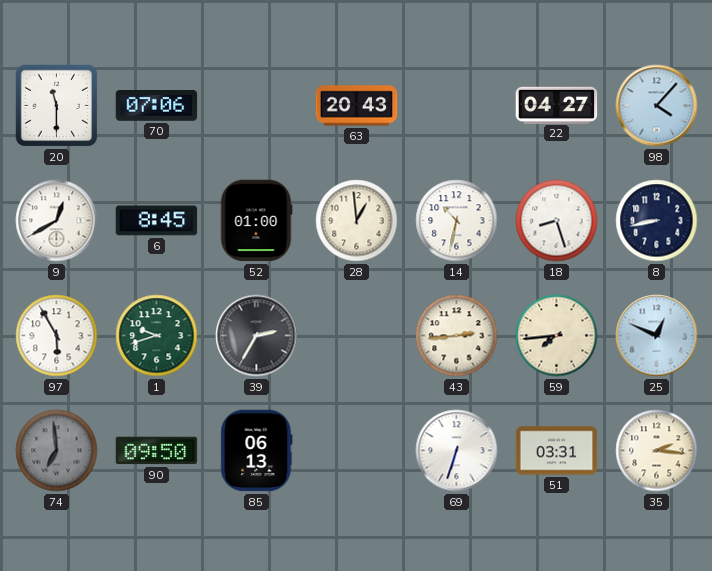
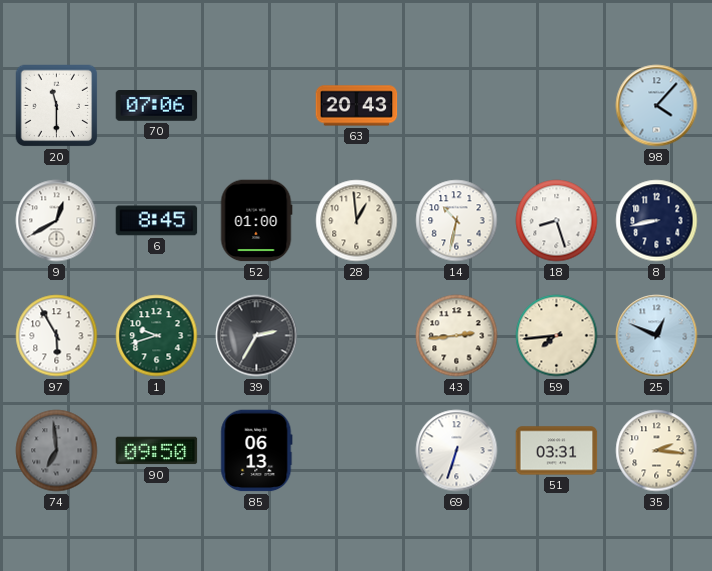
22: 04:27 -> none
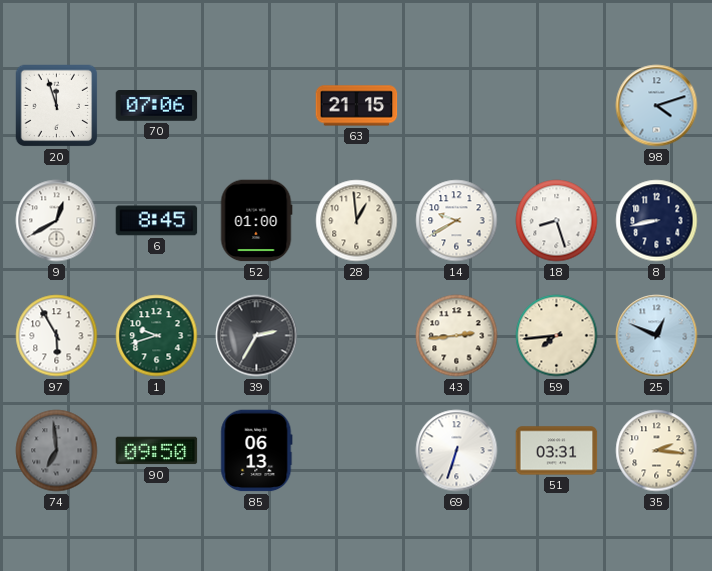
20: 11:30 -> 11:57
63: 20:43 -> 21:15
98: 4:07 -> 4:12
14: 10:32 -> 9:40
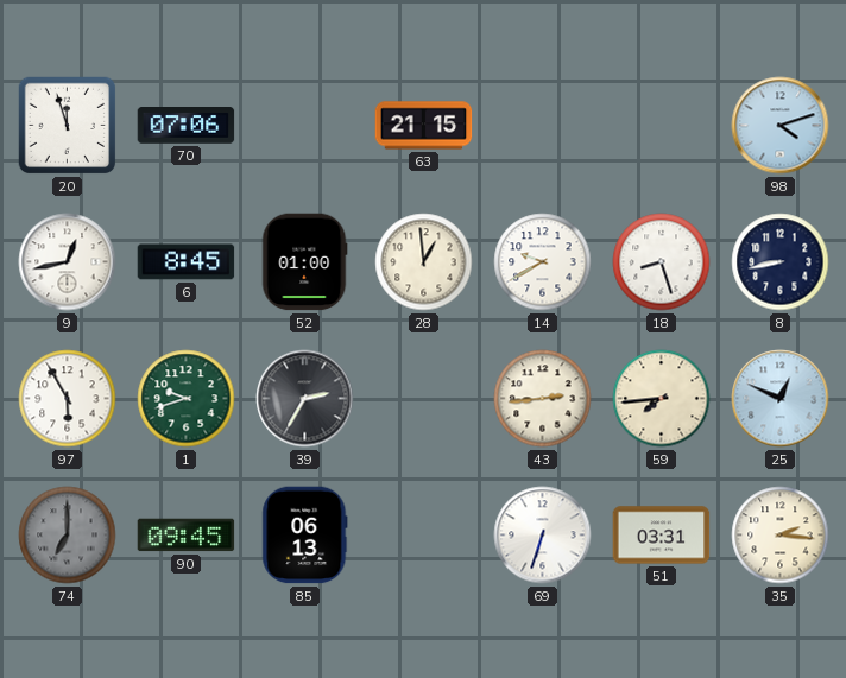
9: 12:40 -> 12:43
74: 6:59 -> 7:00
90: 09:50 -> 09:45
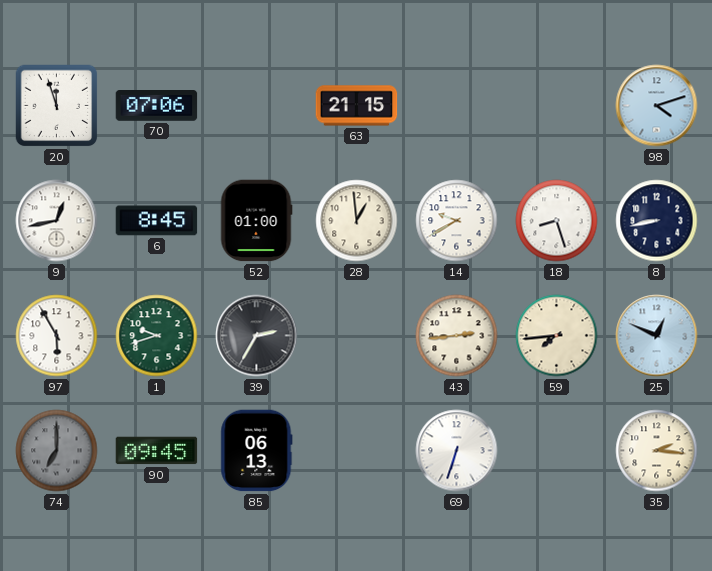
51: 03:31 -> none
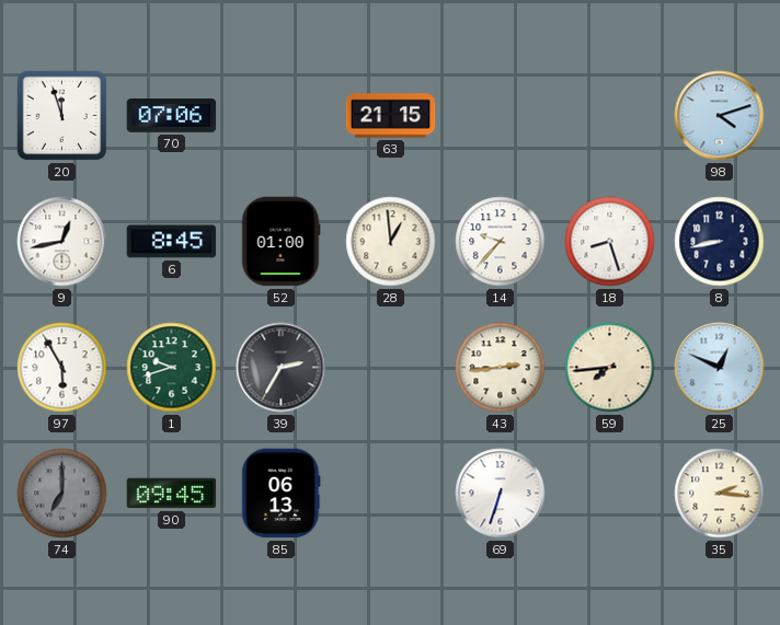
14: 9:40 -> 9:37
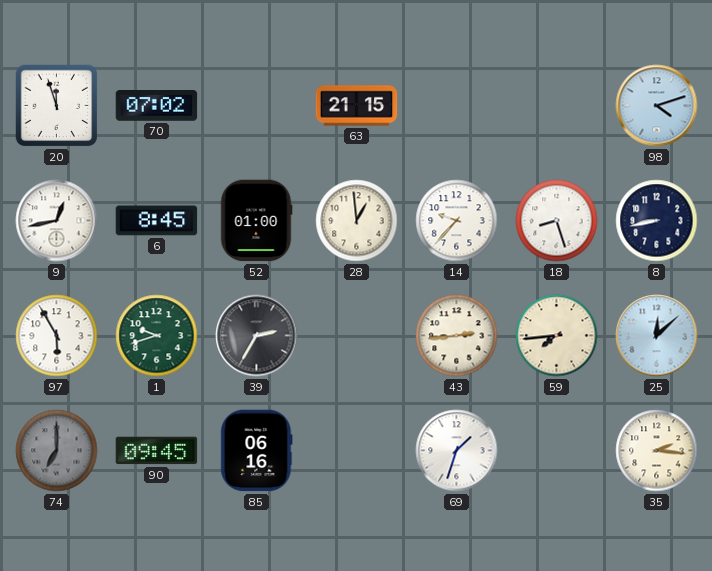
70: 07:06 -> 07:02
25: 12:49 -> 12:08
85: 06:13 -> 06:16
69: 6:33 -> 1:33
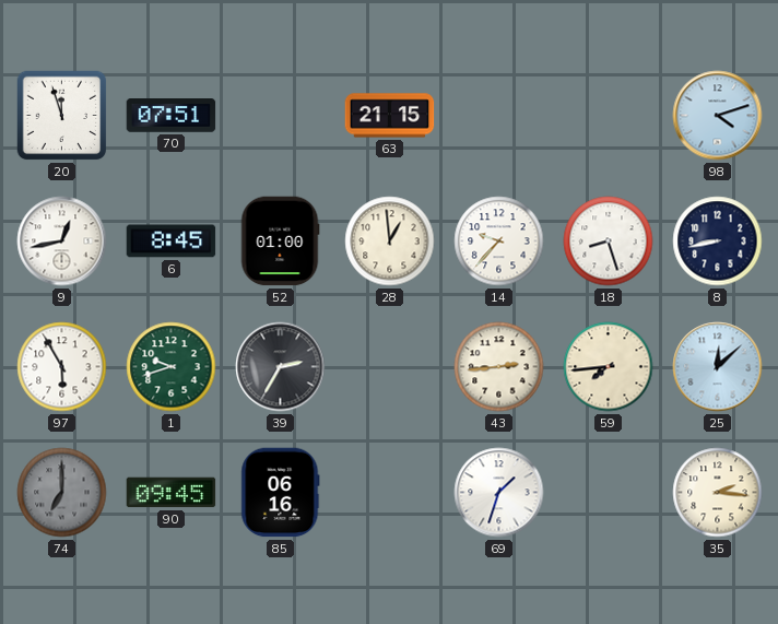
70: 07:02 -> 07:51
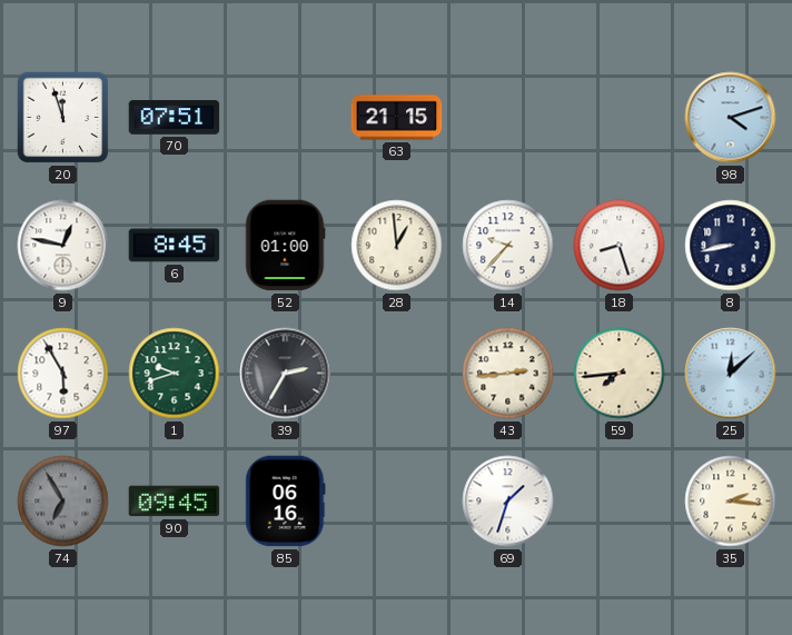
9: 12:43 -> 12:47
74: 7:00 -> 6:55
